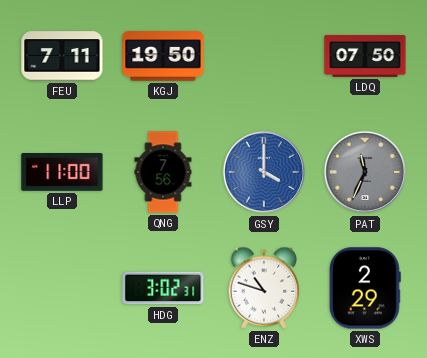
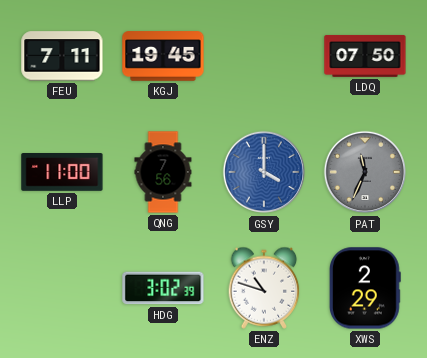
KGJ: 19:50 -> 19:45
HDG: 3:02:31 -> 3:02:39
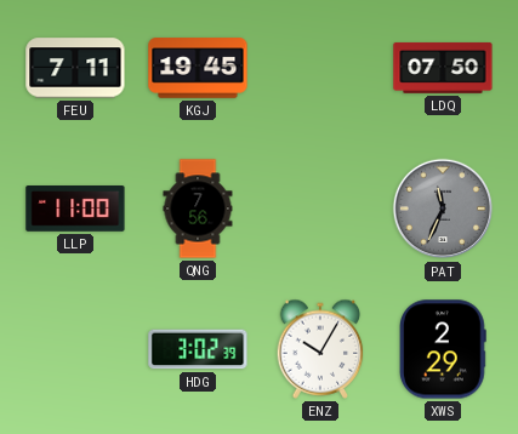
GSY: 4:00 -> none
ENZ: 10:48 -> 10:05
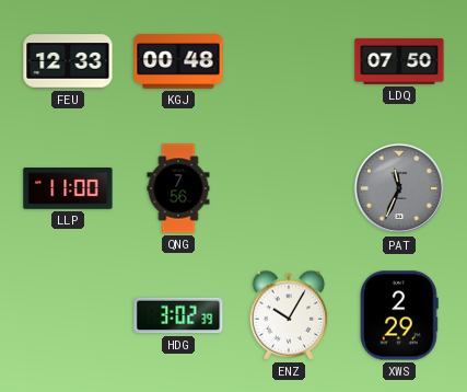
FEU: 7:11 -> 12:33
KGJ: 19:45 -> 00:48
